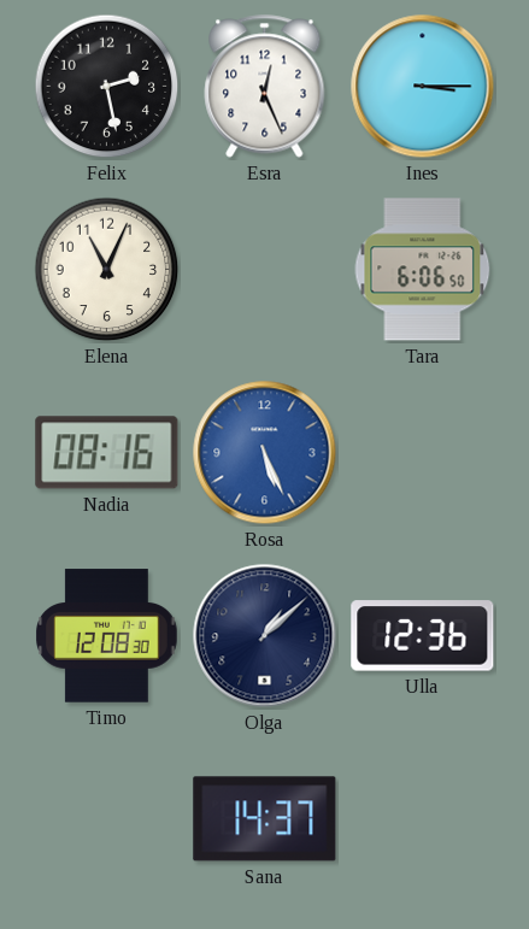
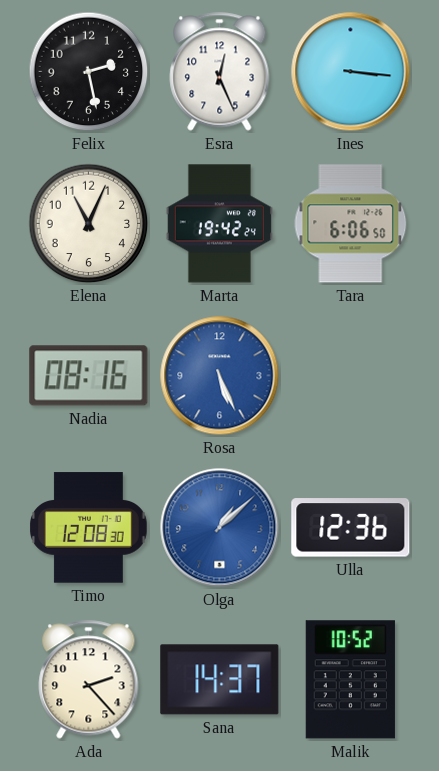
Ines: 3:15 -> 3:16
Marta: none -> 19:42
Olga dial: navy -> blue
Ada: none -> 2:23
Malik: none -> 10:52
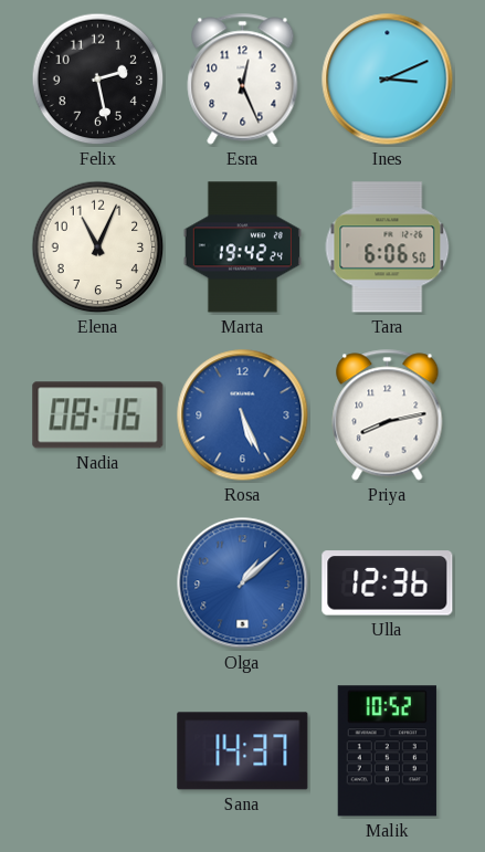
Ines: 3:16 -> 3:11
Priya: none -> 8:13
Timo: 12:08 -> none
Ada: 2:23 -> none
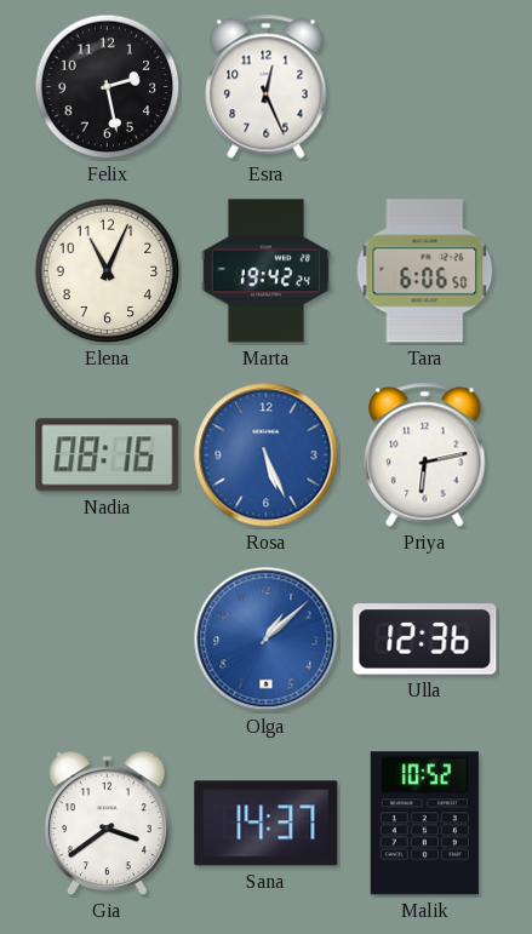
Ines: 3:11 -> none
Priya: 8:13 -> 6:13
Gia: none -> 3:39
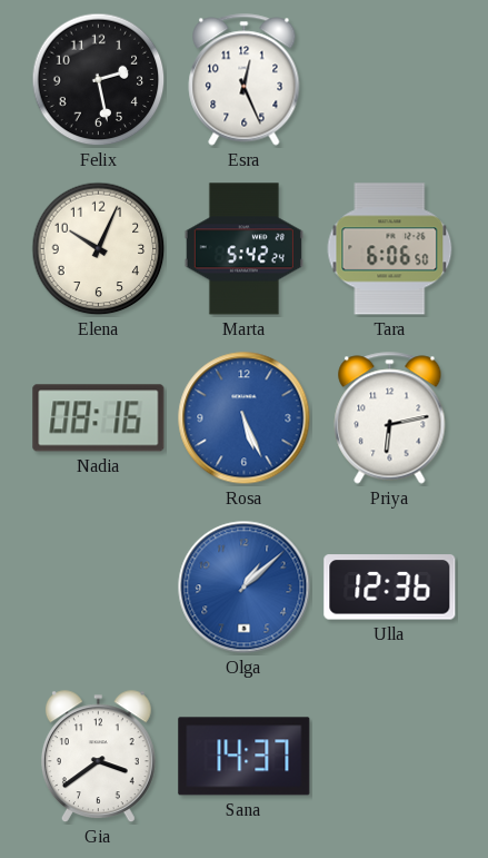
Elena: 11:04 -> 10:04
Marta: 19:42 -> 5:42
Malik: 10:52 -> none
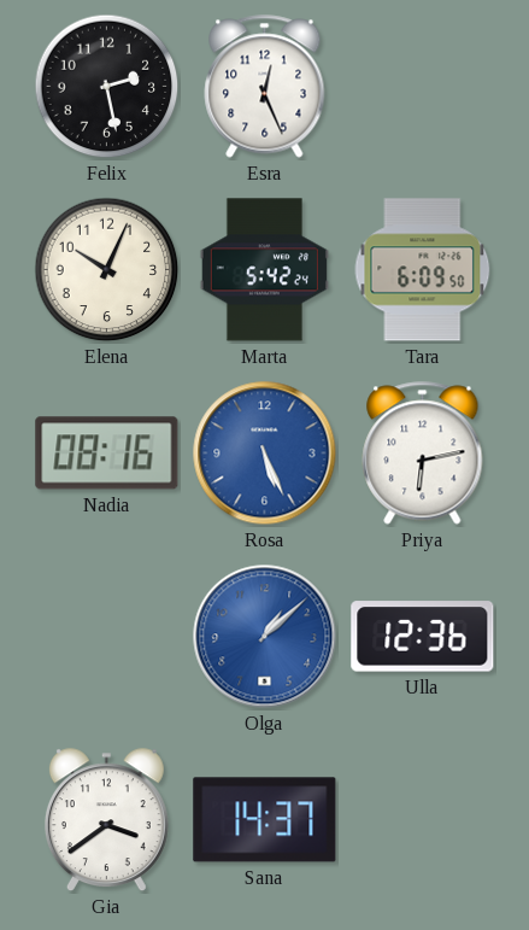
Tara: 6:06 -> 6:09
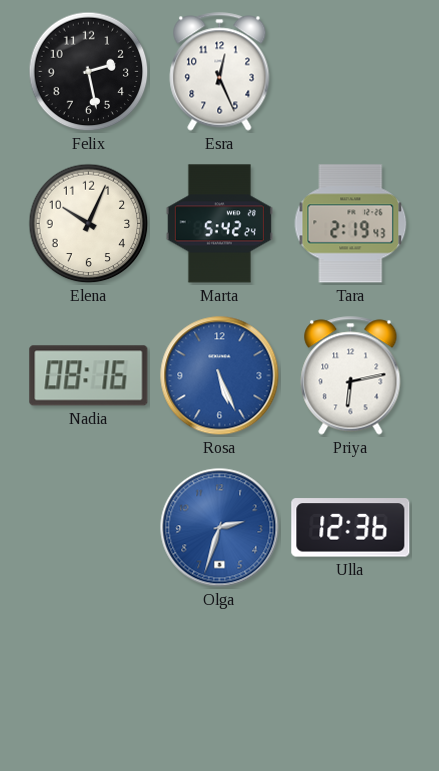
Tara: 6:09 -> 2:19
Olga: 1:08 -> 2:33
Gia: 3:39 -> none
Sana: 14:37 -> none
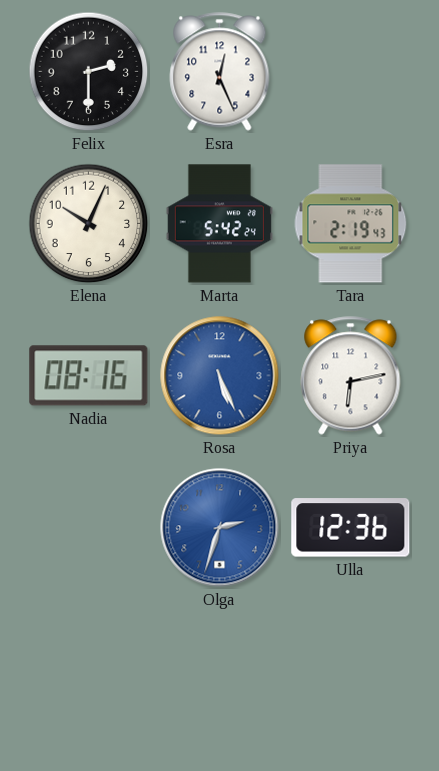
Felix: 2:28 -> 2:30
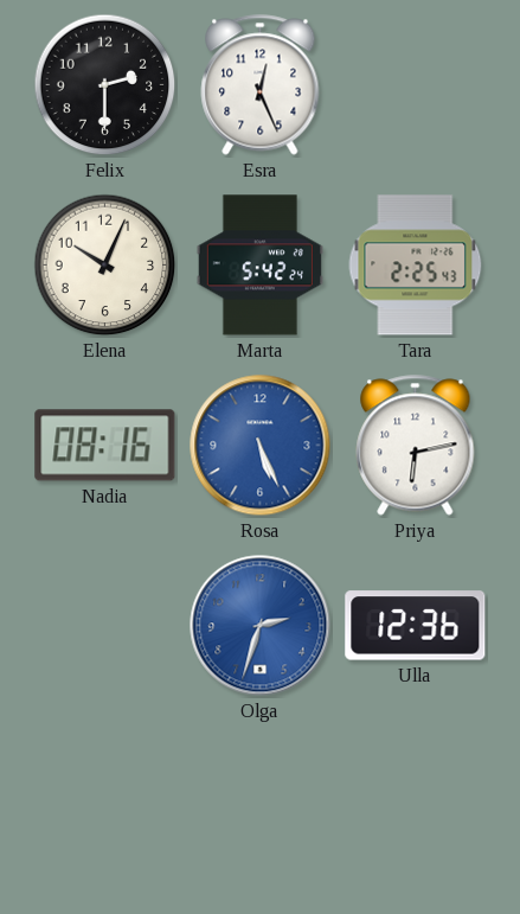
Tara: 2:19 -> 2:25
